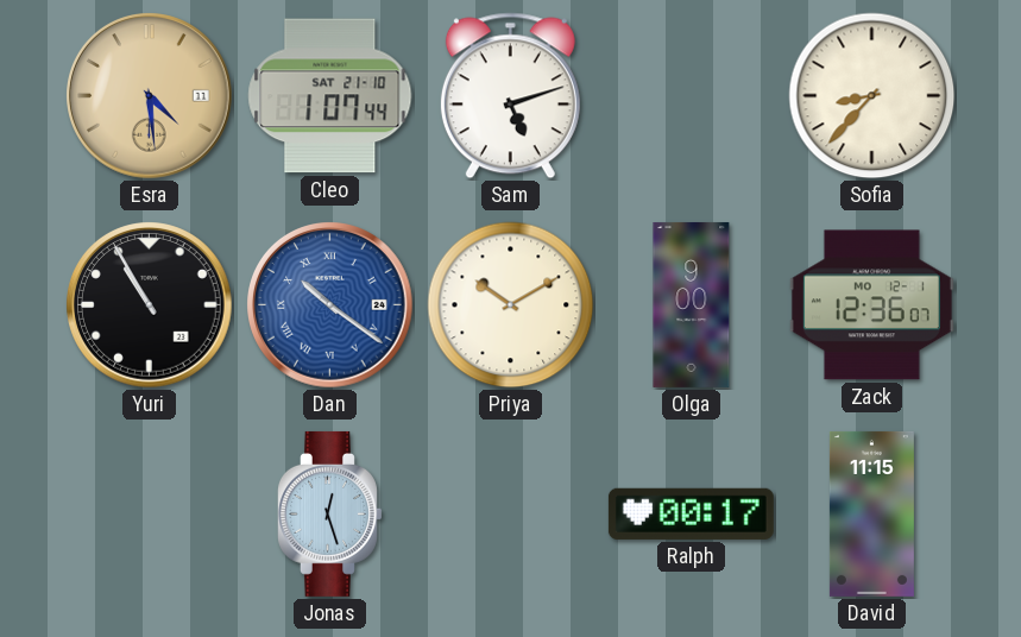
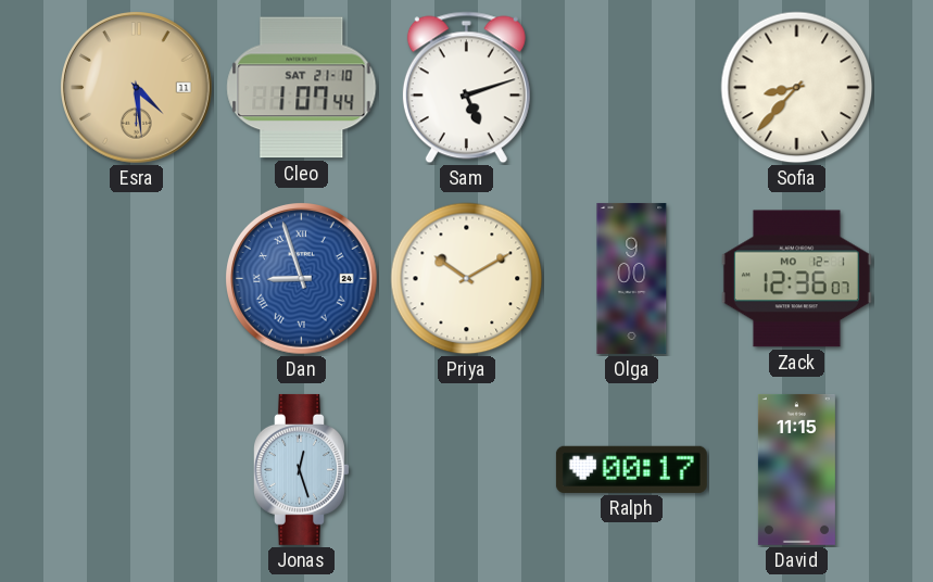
Yuri: 10:55 -> none
Dan: 10:21 -> 8:57
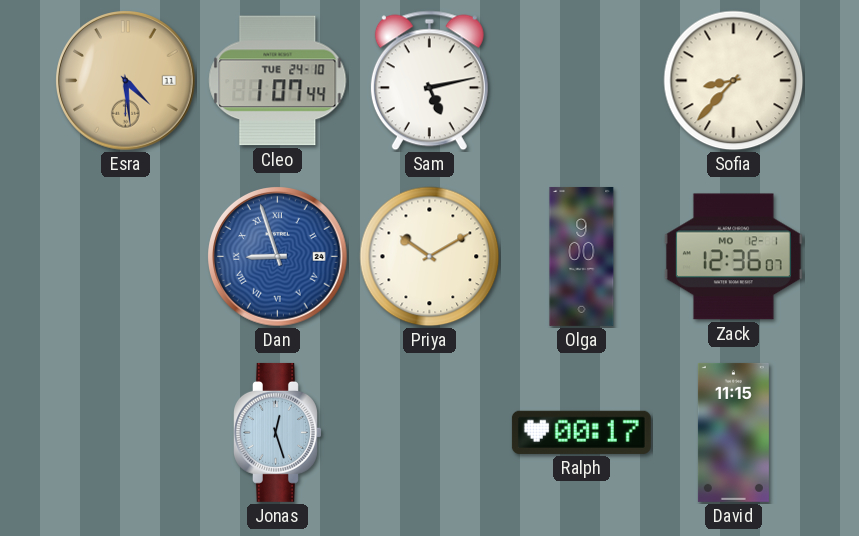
Cleo date: SAT 21-10 -> TUE 24-10
Sam: 5:12 -> 5:13
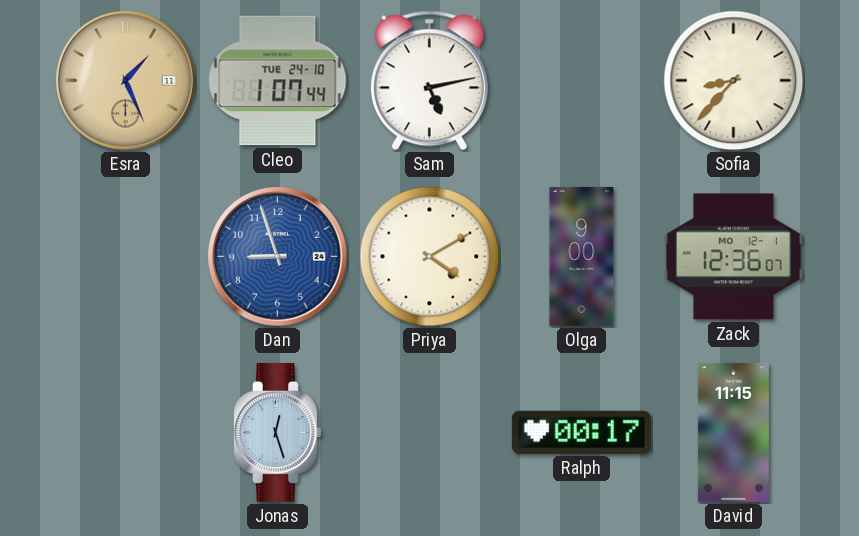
Esra: 4:29 -> 1:26
Dan numerals: Roman -> Arabic
Priya: 10:10 -> 4:10
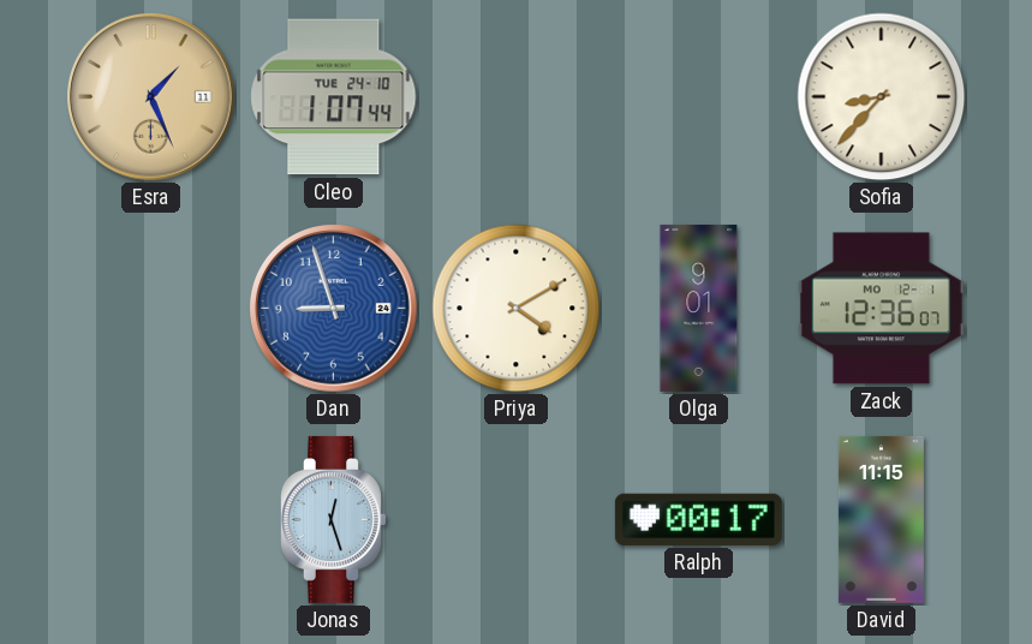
Sam: 5:13 -> none
Olga: 9:00 -> 9:01
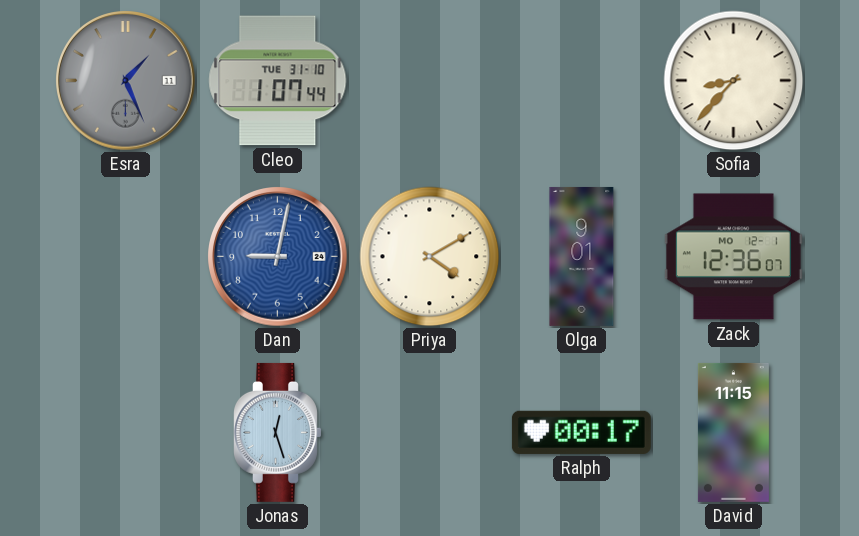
Esra dial: champagne -> grey
Cleo date: TUE 24-10 -> TUE 31-10
Dan: 8:57 -> 9:02
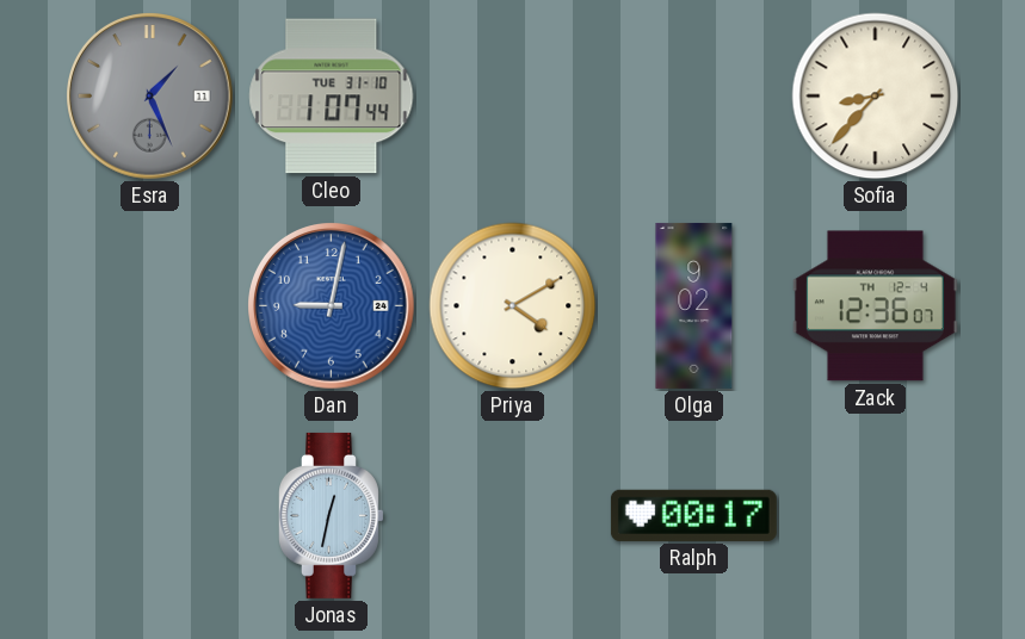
Olga: 9:01 -> 9:02
Zack date: MO 12-1 -> TH 12-4
Jonas: 12:27 -> 12:32
David: 11:15 -> none
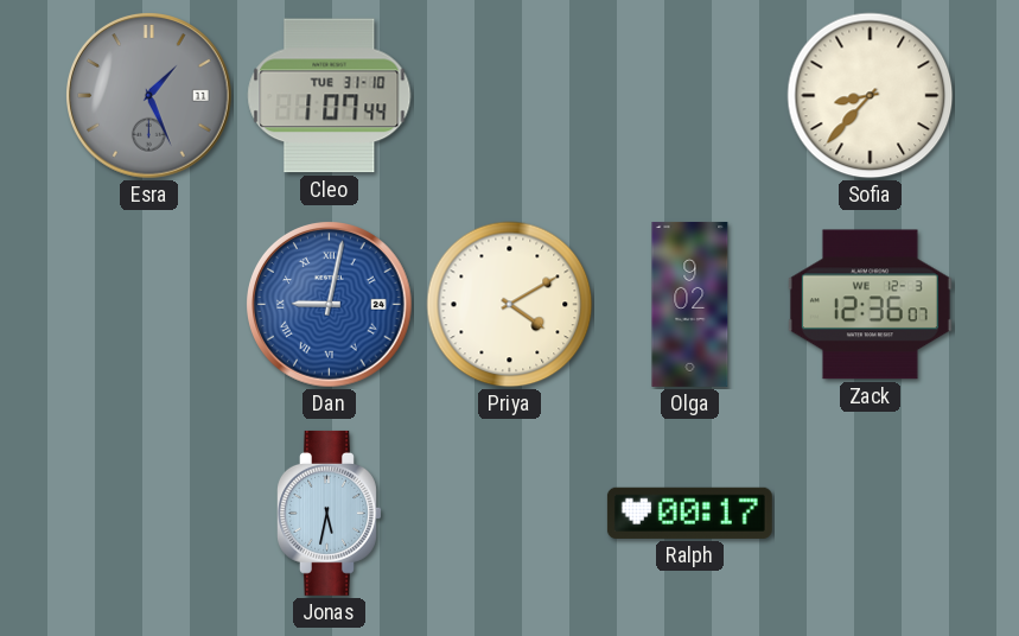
Dan numerals: Arabic -> Roman
Zack date: TH 12-4 -> WE 12-3
Jonas: 12:32 -> 5:32
